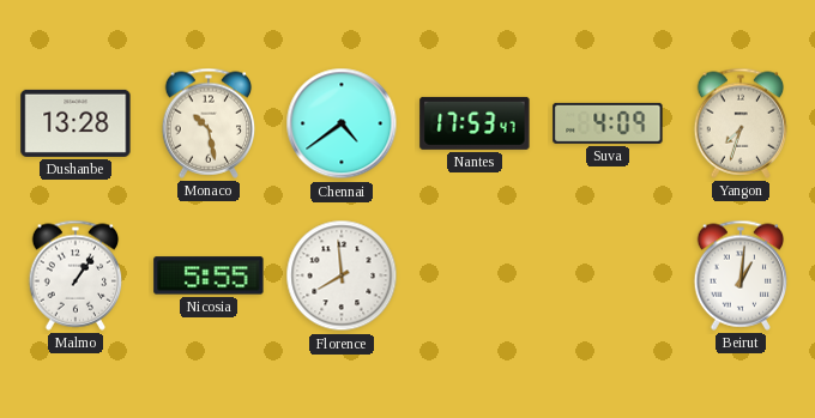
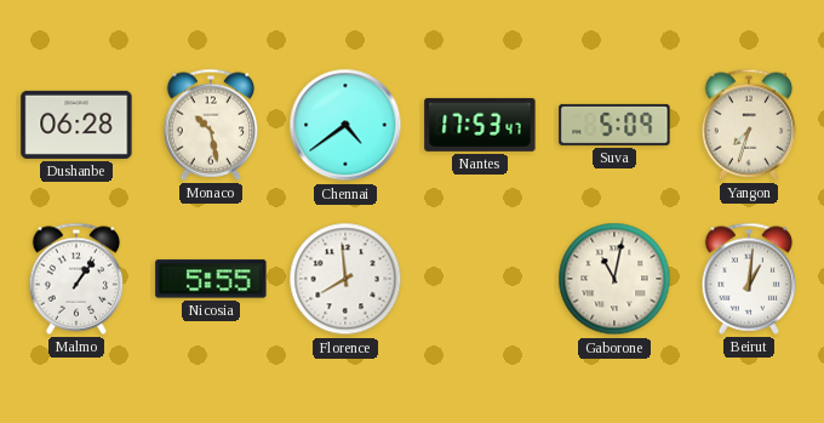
Dushanbe: 13:28 -> 06:28
Suva: 4:09 -> 5:09
Gaborone: none -> 11:02
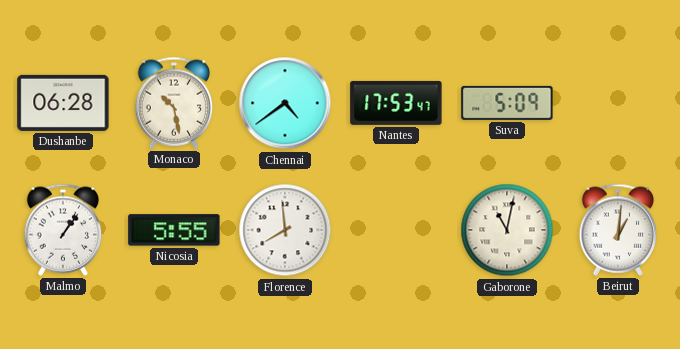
Yangon: 7:33 -> none
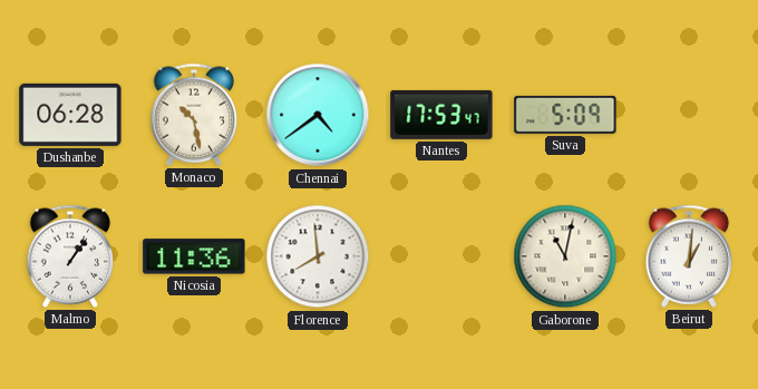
Nicosia: 5:55 -> 11:36
